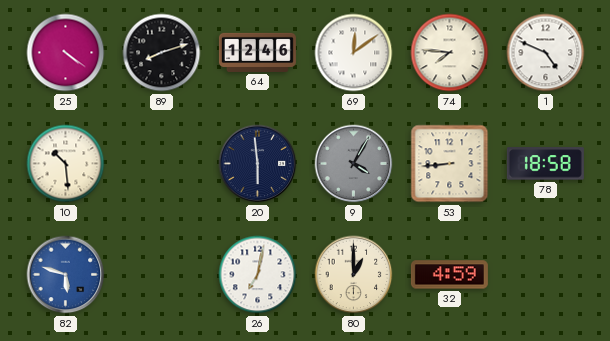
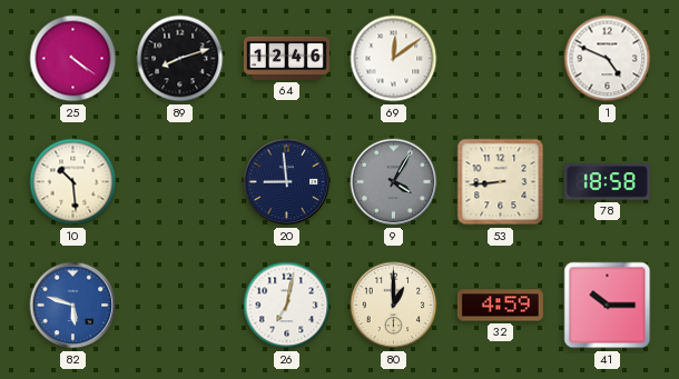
74: 7:46 -> none
20: 5:59 -> 8:59
41: none -> 10:15
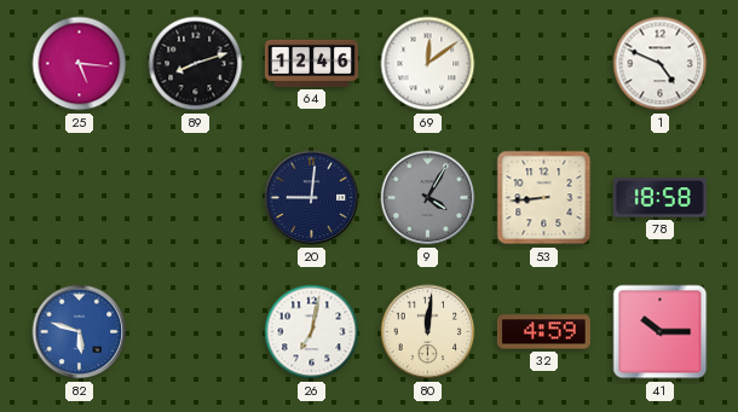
25: 4:21 -> 5:16
10: 10:29 -> none
20: 8:59 -> 9:01
80: 1:00 -> 12:01
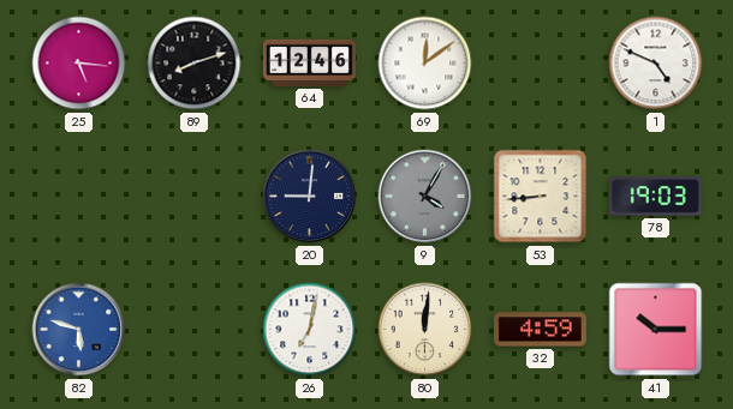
78: 18:58 -> 19:03
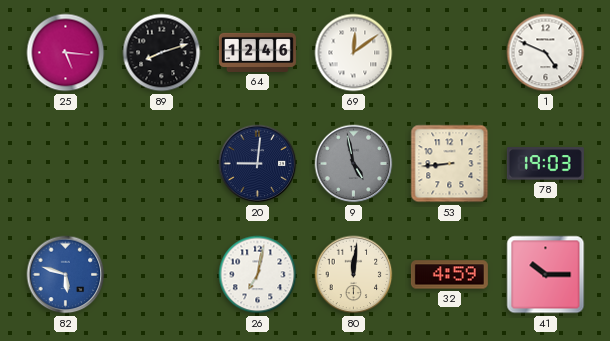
9: 4:05 -> 4:58
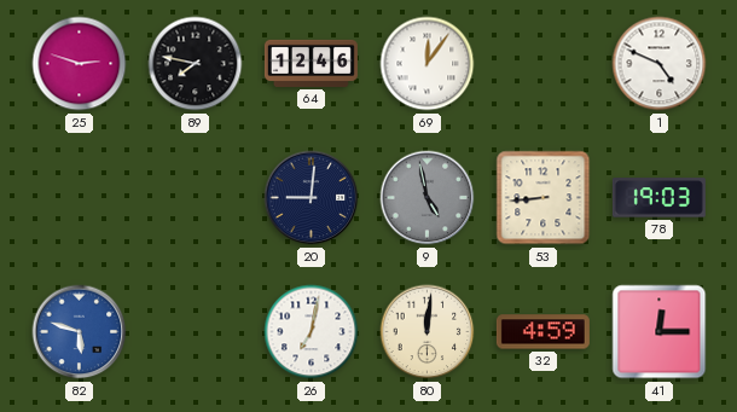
25: 5:16 -> 2:48
89: 8:12 -> 7:47
69: 12:09 -> 12:06
41: 10:15 -> 12:15
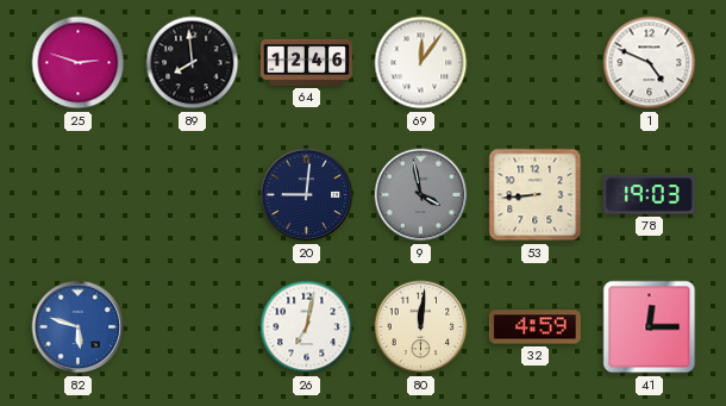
89: 7:47 -> 7:59
9: 4:58 -> 3:58
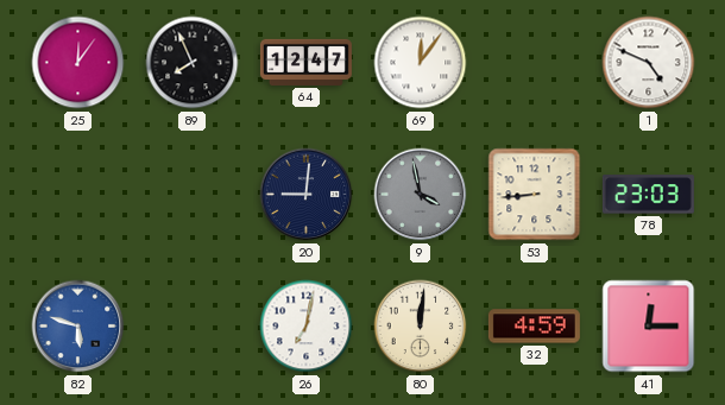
25: 2:48 -> 12:06
89: 7:59 -> 7:56
64: 12:46 -> 12:47
78: 19:03 -> 23:03
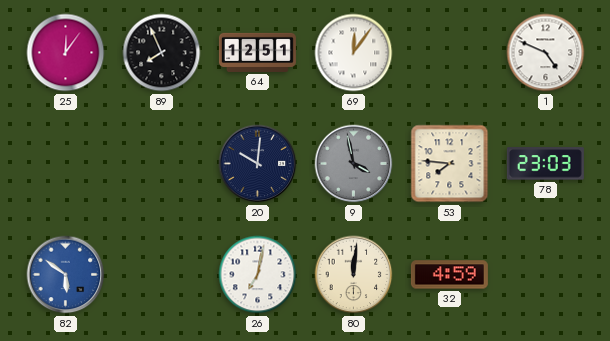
64: 12:47 -> 12:51
20: 9:01 -> 10:01
53: 8:44 -> 7:46
82: 5:48 -> 5:51
41: 12:15 -> none
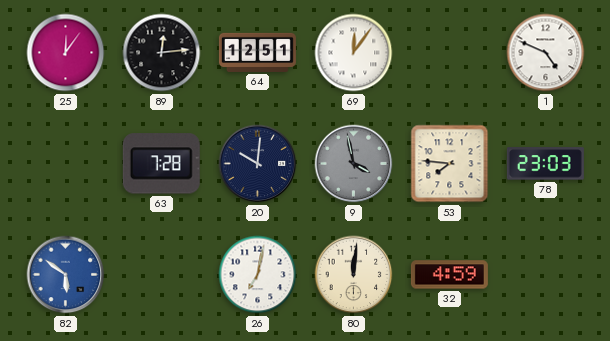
89: 7:56 -> 12:14
63: none -> 7:28
